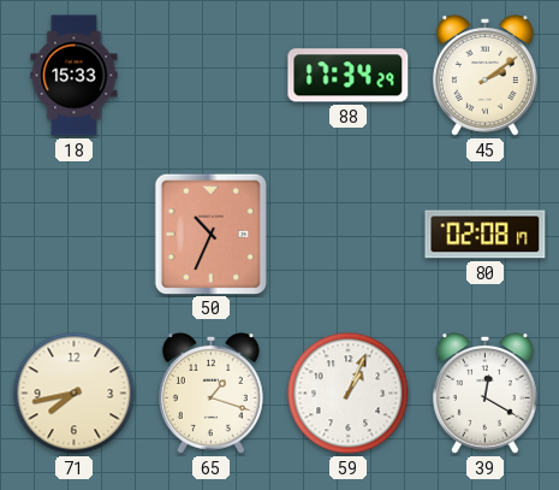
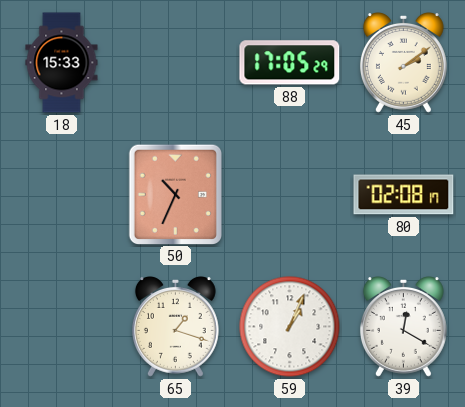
88: 17:34 -> 17:05
71: 7:43 -> none
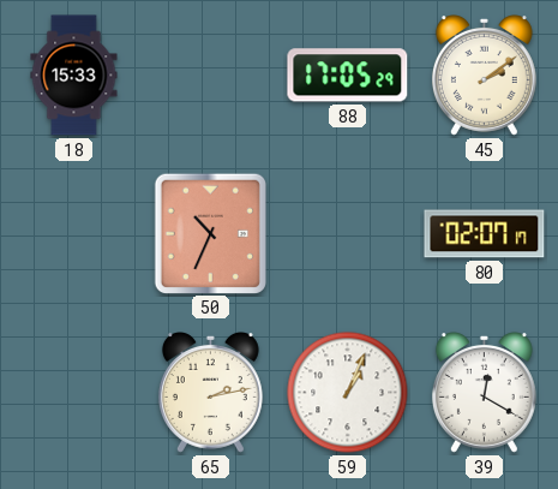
80: 02:08 -> 02:07
65: 1:18 -> 2:13
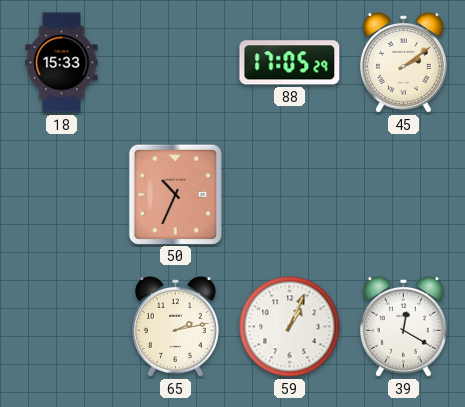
80: 02:07 -> none
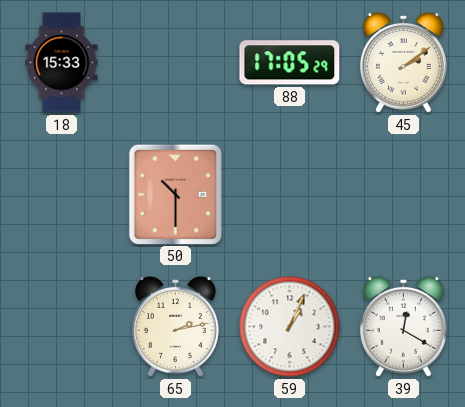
50: 10:34 -> 10:30
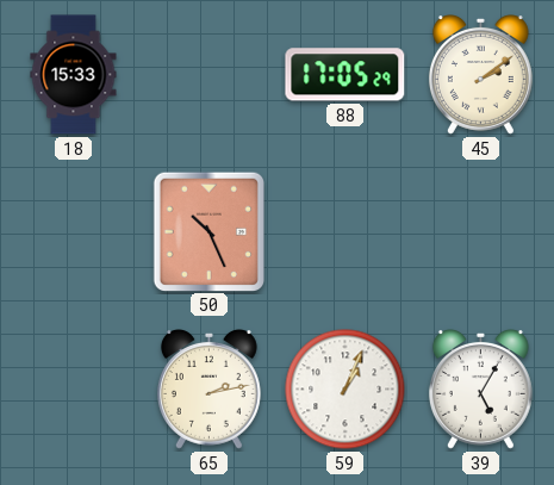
50: 10:30 -> 10:26
39: 12:20 -> 5:05
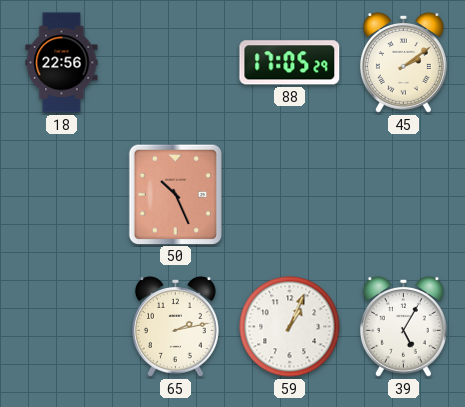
18: 15:33 -> 22:56
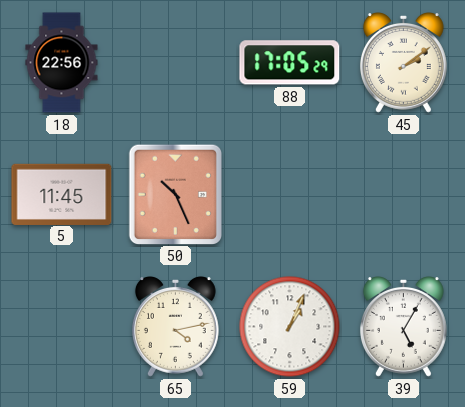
5: none -> 11:45
65: 2:13 -> 4:13
